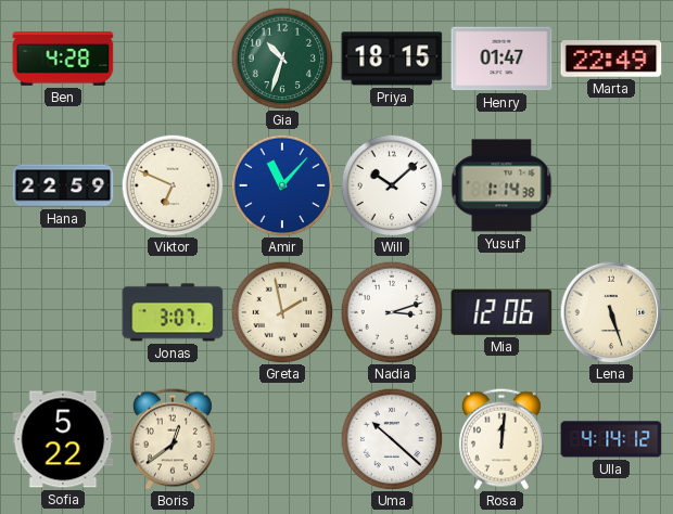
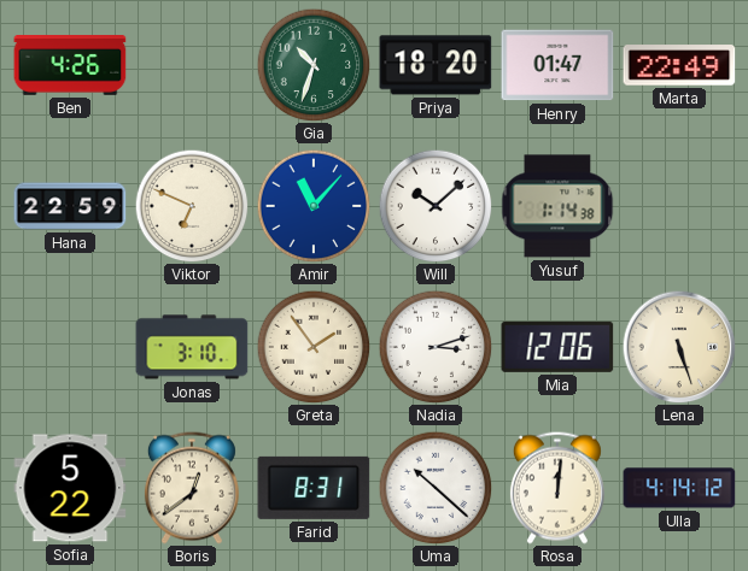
Ben: 4:28 -> 4:26
Priya: 18:15 -> 18:20
Jonas: 3:07 -> 3:10
Greta: 1:58 -> 1:54
Farid: none -> 8:31
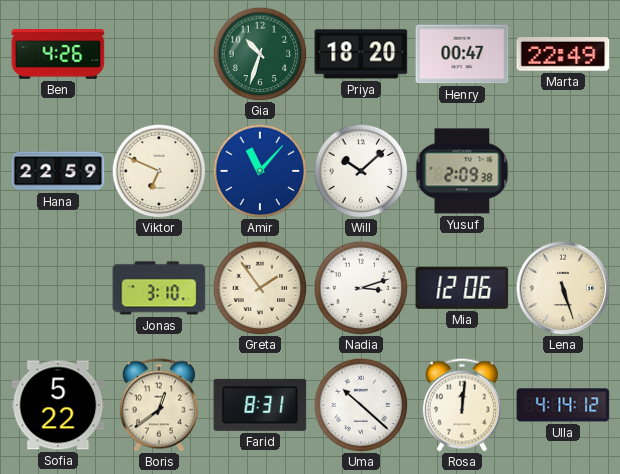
Henry: 01:47 -> 00:47
Yusuf: 1:14 -> 2:09
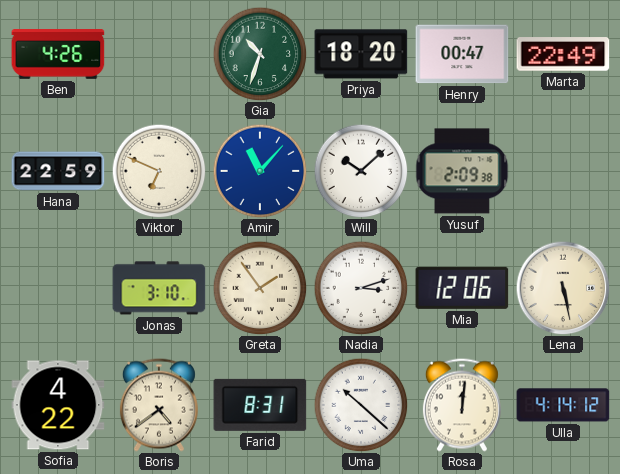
Lena: 5:27 -> 5:28
Sofia: 5:22 -> 4:22
Boris: 12:39 -> 4:39
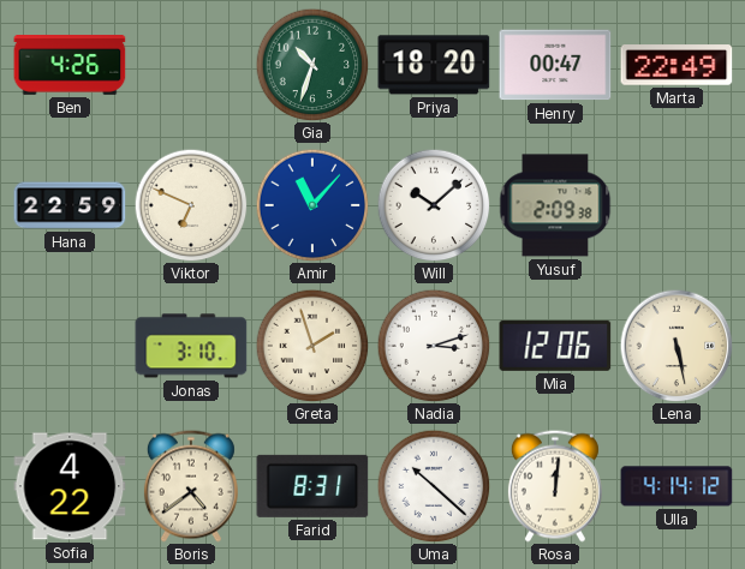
Greta: 1:54 -> 1:57
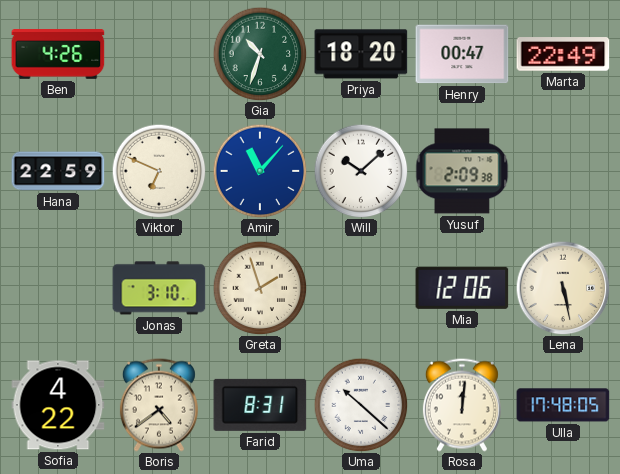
Nadia: 3:12 -> none
Ulla: 4:14 -> 17:48
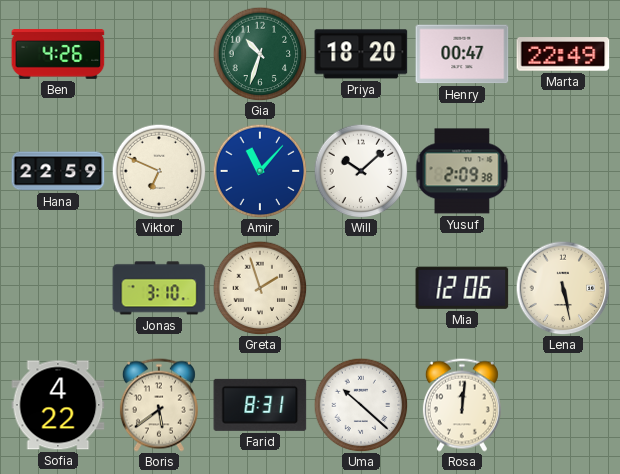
Boris: 4:39 -> 5:39
Ulla: 17:48 -> none
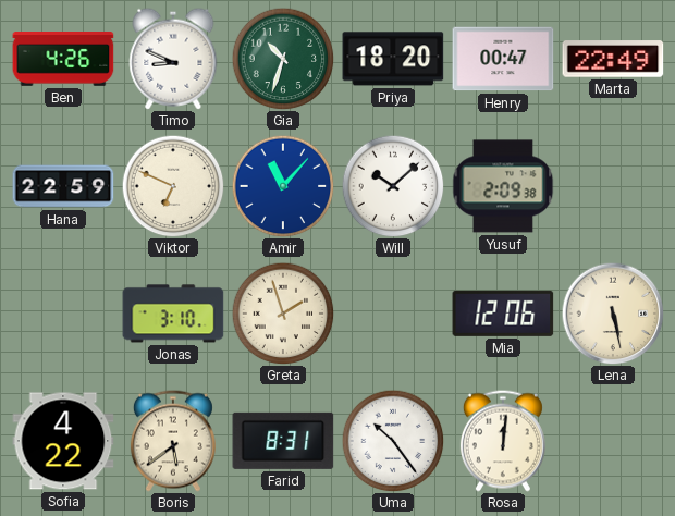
Timo: none -> 8:49
Uma: 10:22 -> 10:24
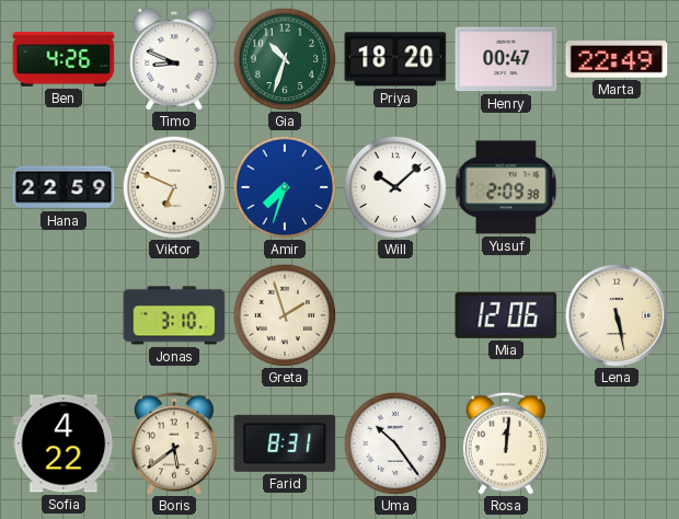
Amir: 11:07 -> 7:33
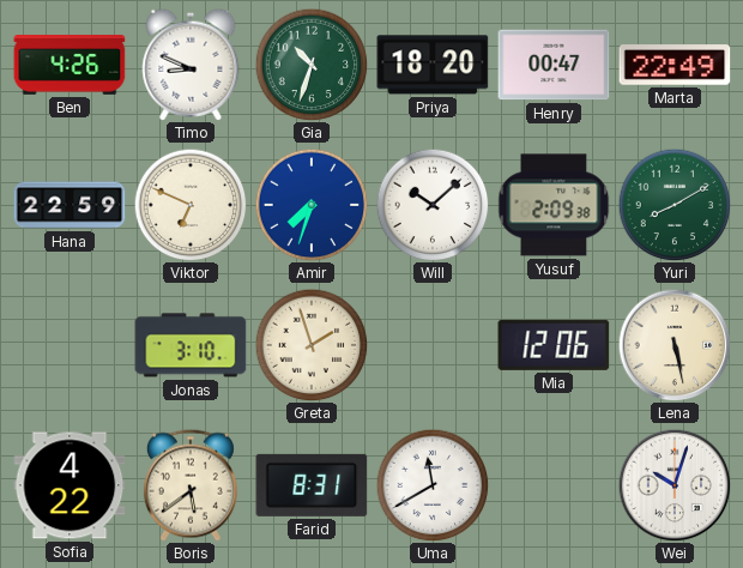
Yuri: none -> 8:10
Uma: 10:24 -> 11:40
Rosa: 12:01 -> none
Wei: none -> 10:03
